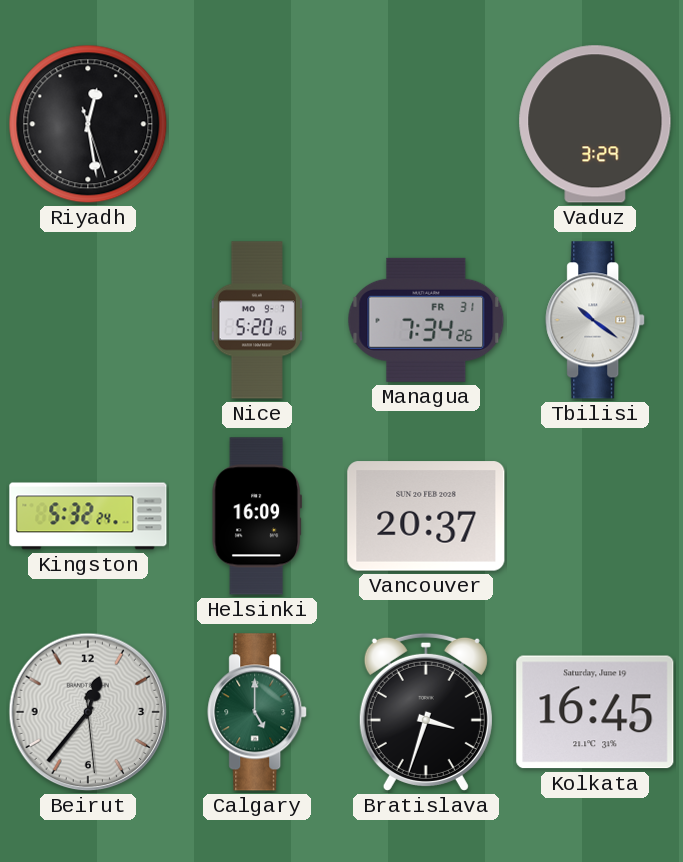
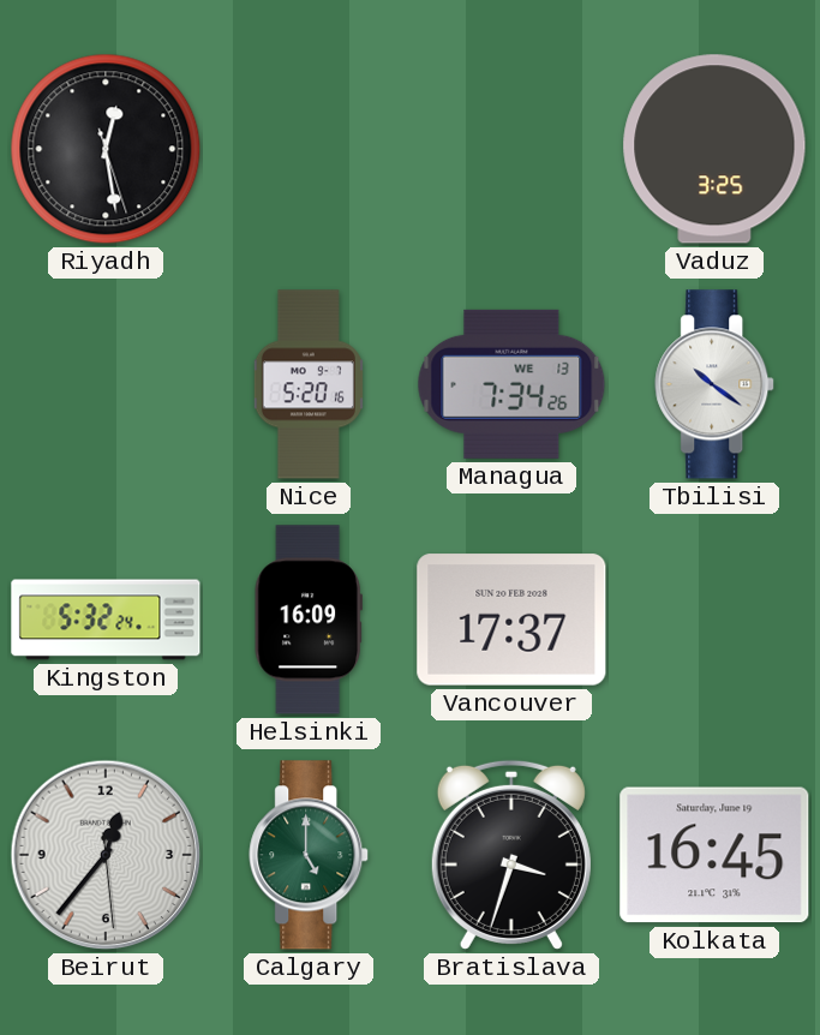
Vaduz: 3:29 -> 3:25
Managua date: FR 31 -> WE 13
Vancouver: 20:37 -> 17:37
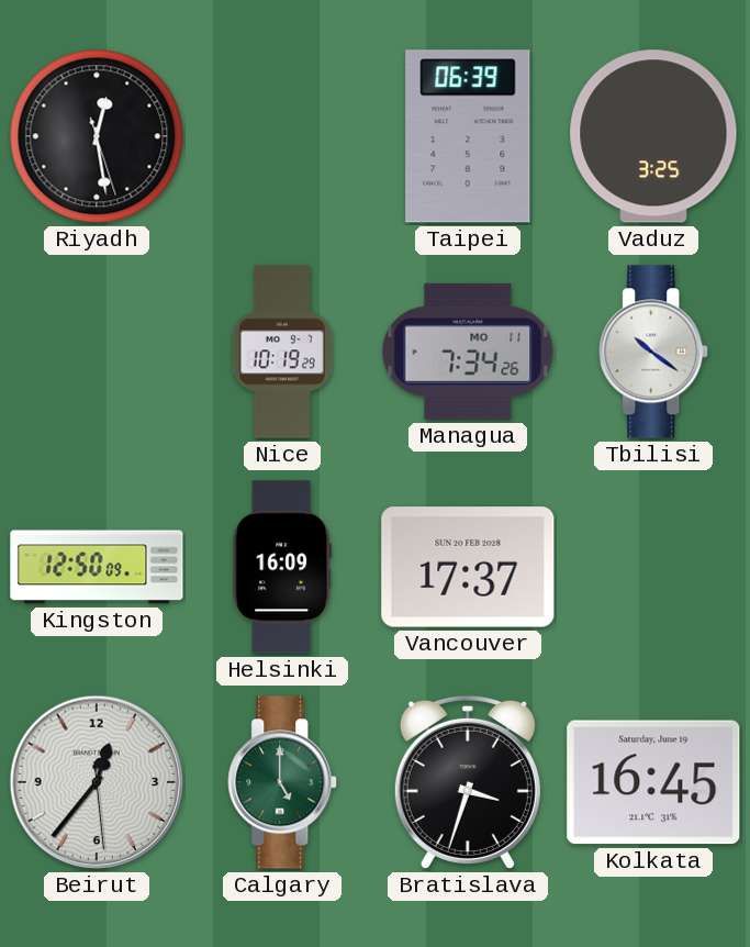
Taipei: none -> 06:39
Nice: 5:20 -> 10:19
Managua date: WE 13 -> MO 11
Kingston: 5:32 -> 12:50
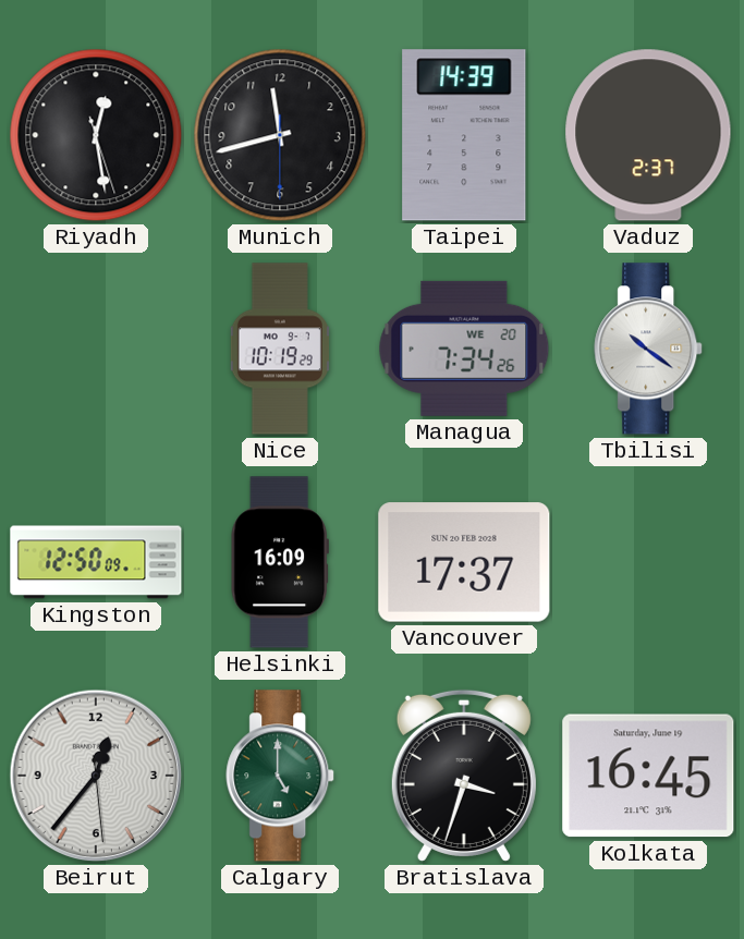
Munich: none -> 11:42
Taipei: 06:39 -> 14:39
Vaduz: 3:25 -> 2:37
Managua date: MO 11 -> WE 20
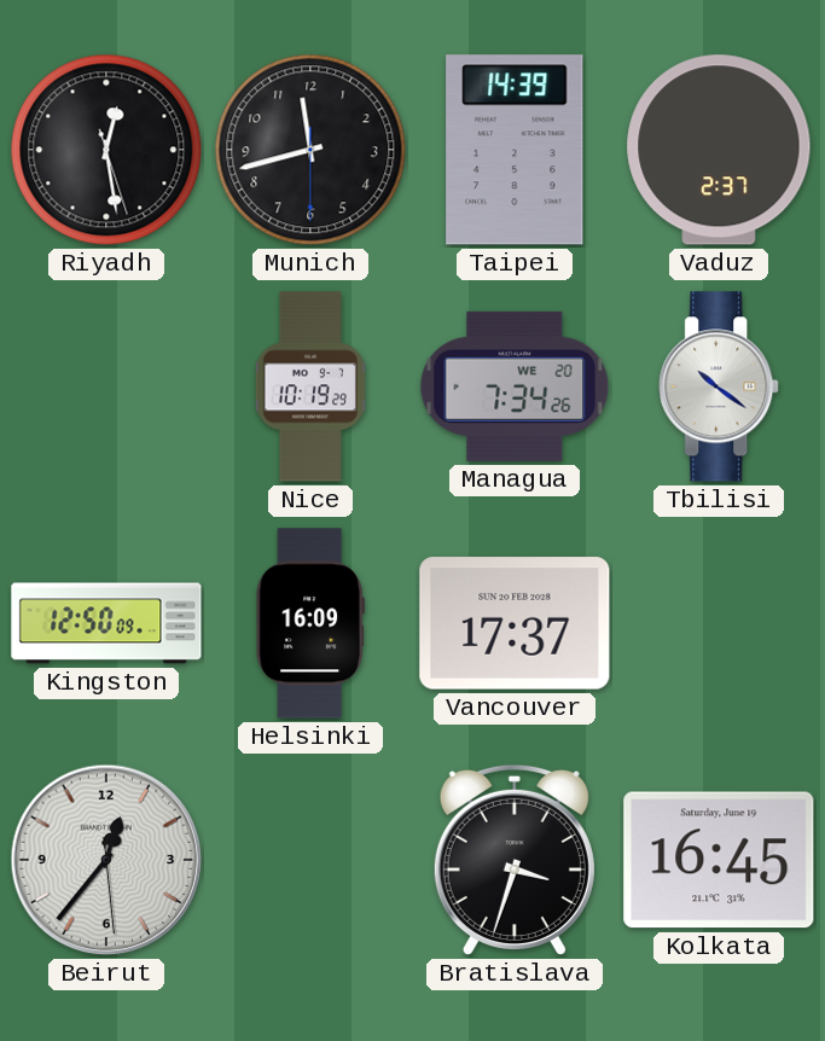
Calgary: 5:00 -> none
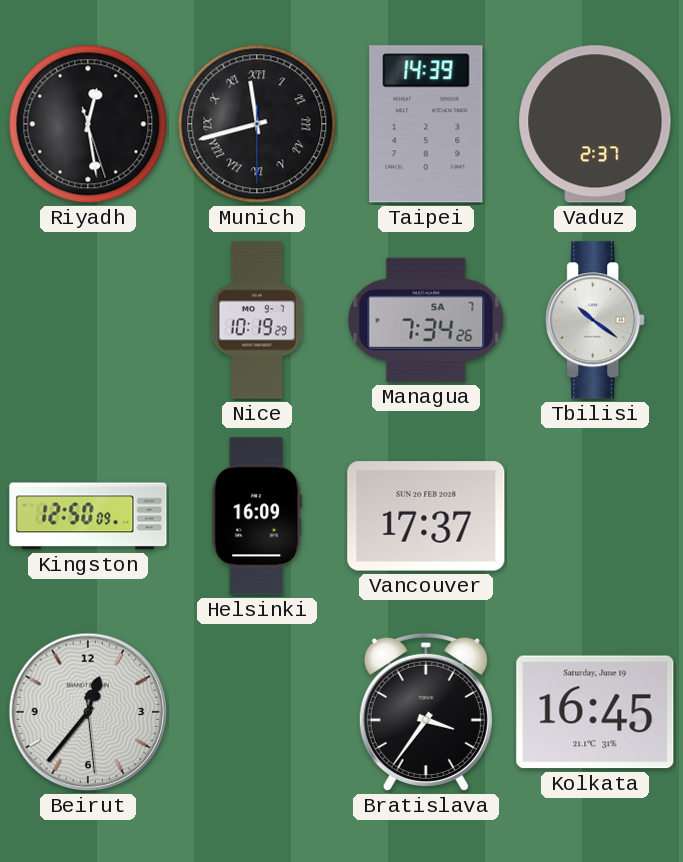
Munich numerals: Arabic -> Roman
Managua date: WE 20 -> SA 7
Bratislava: 3:33 -> 3:36
